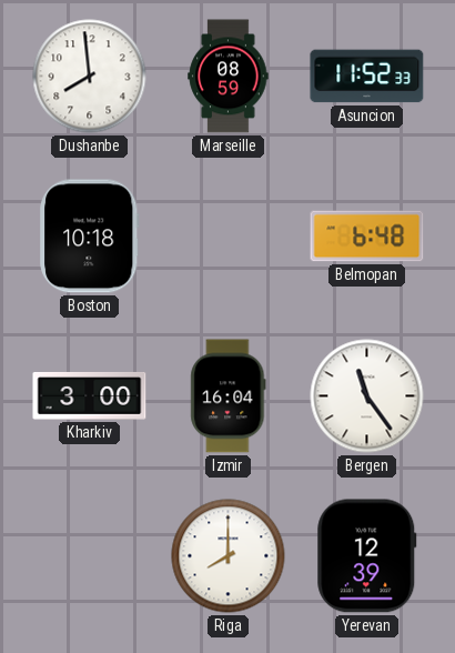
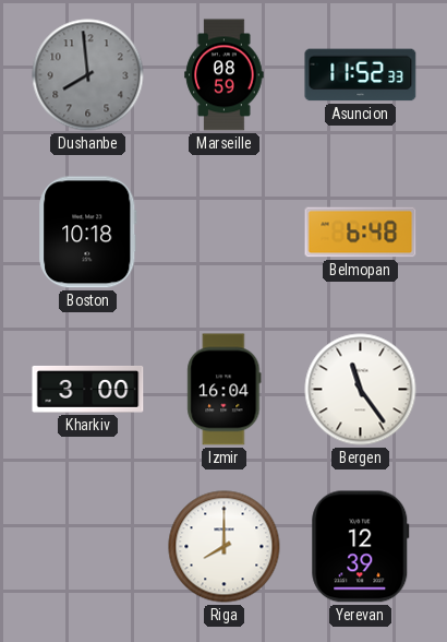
Dushanbe dial: white -> grey
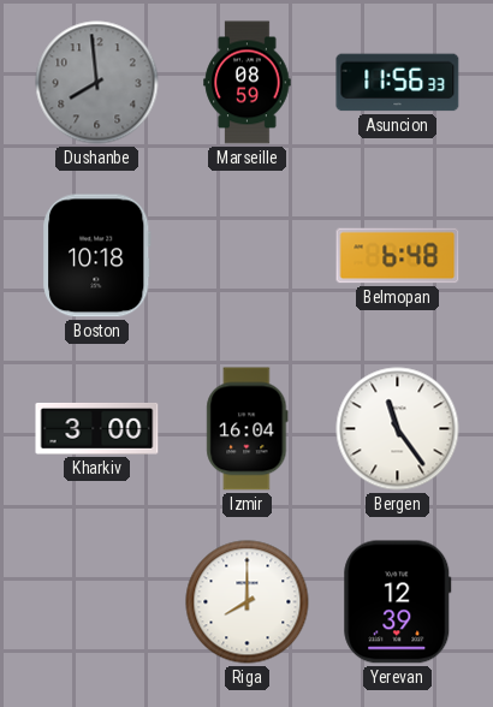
Asuncion: 11:52 -> 11:56
